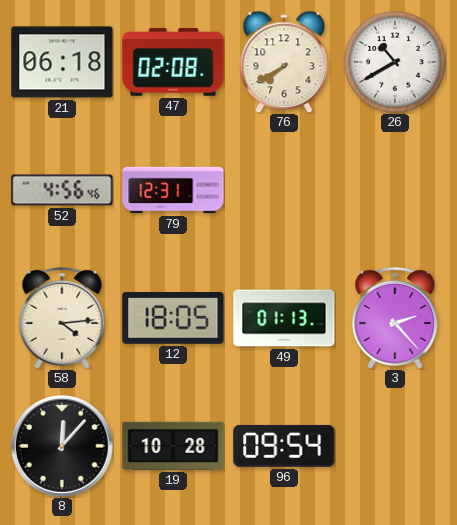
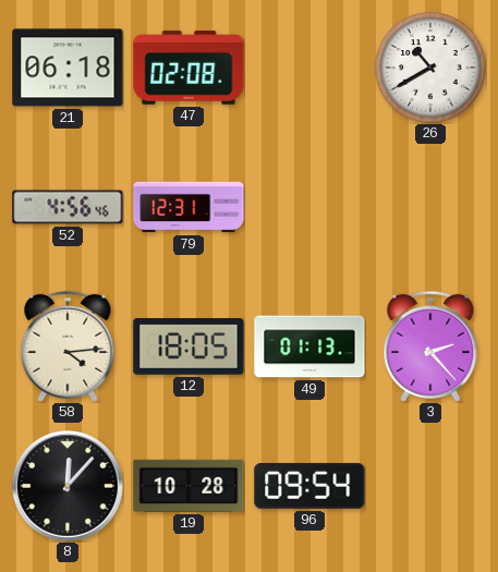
76: 7:40 -> none
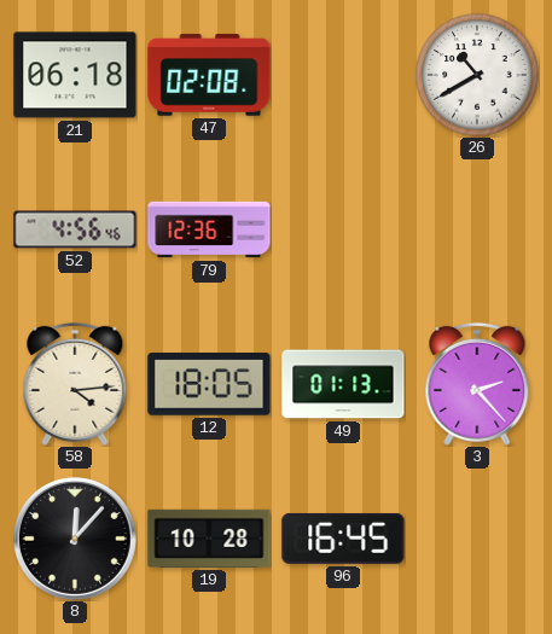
79: 12:31 -> 12:36
96: 09:54 -> 16:45
